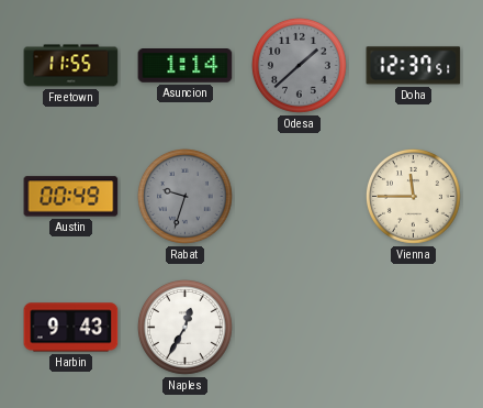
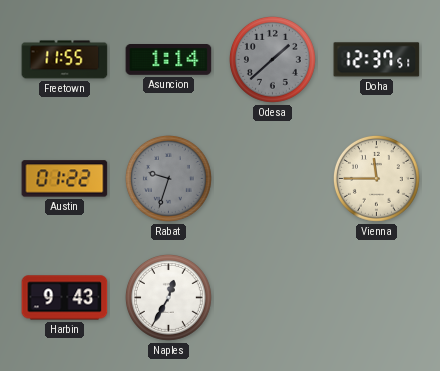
Austin: 00:49 -> 01:22
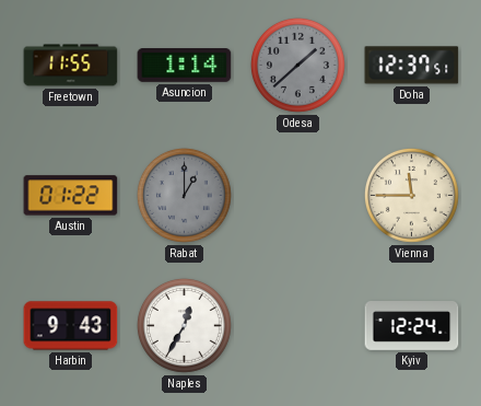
Rabat: 9:33 -> 1:00
Kyiv: none -> 12:24
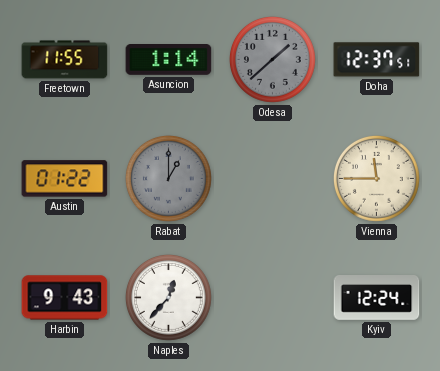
Naples: 12:35 -> 12:37
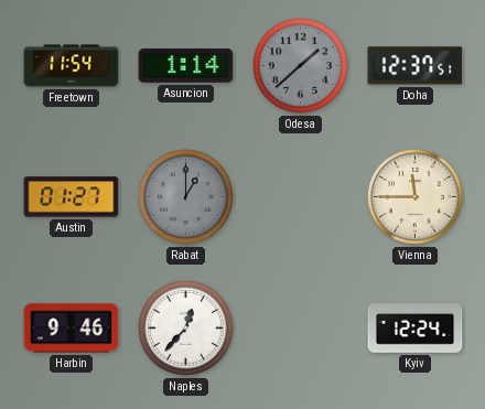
Freetown: 11:55 -> 11:54
Austin: 01:22 -> 01:27
Harbin: 9:43 -> 9:46
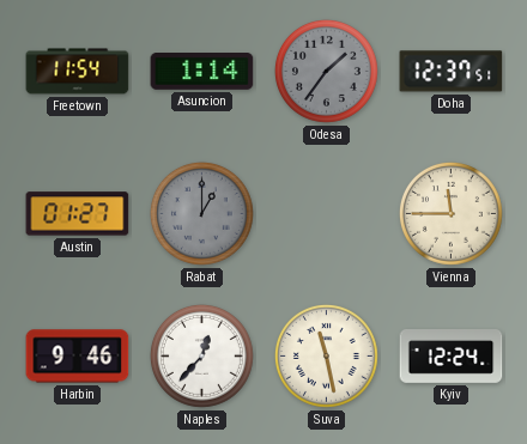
Odesa: 1:38 -> 1:36
Suva: none -> 11:28
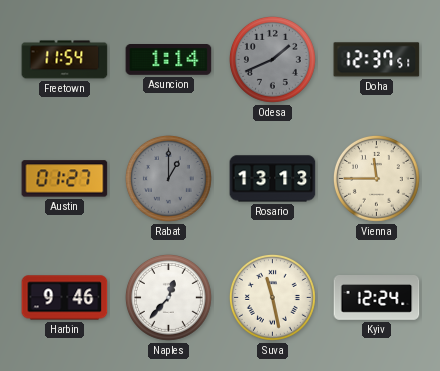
Odesa: 1:36 -> 1:41
Rosario: none -> 13:13
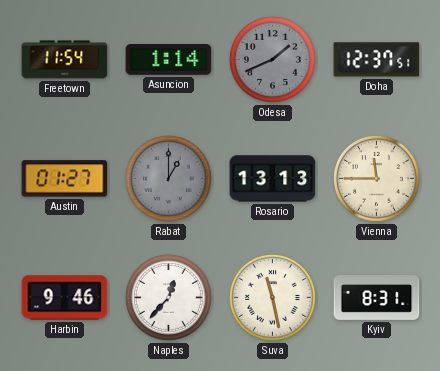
Kyiv: 12:24 -> 8:31
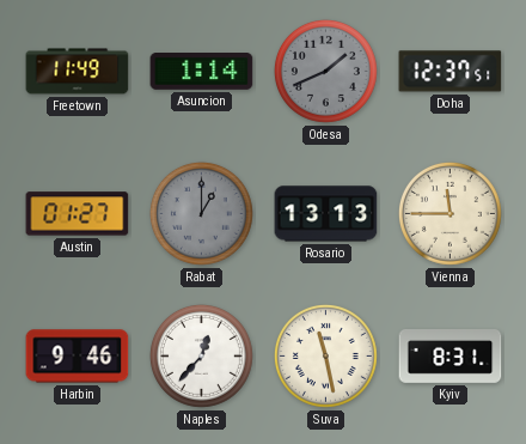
Freetown: 11:54 -> 11:49
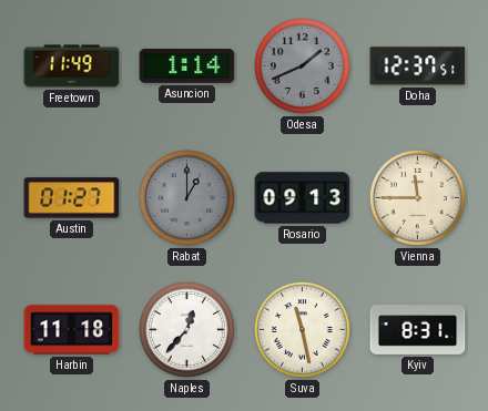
Rosario: 13:13 -> 09:13
Harbin: 9:46 -> 11:18
